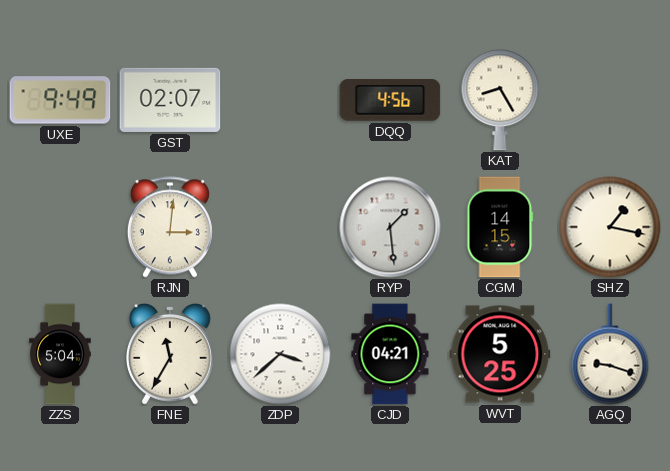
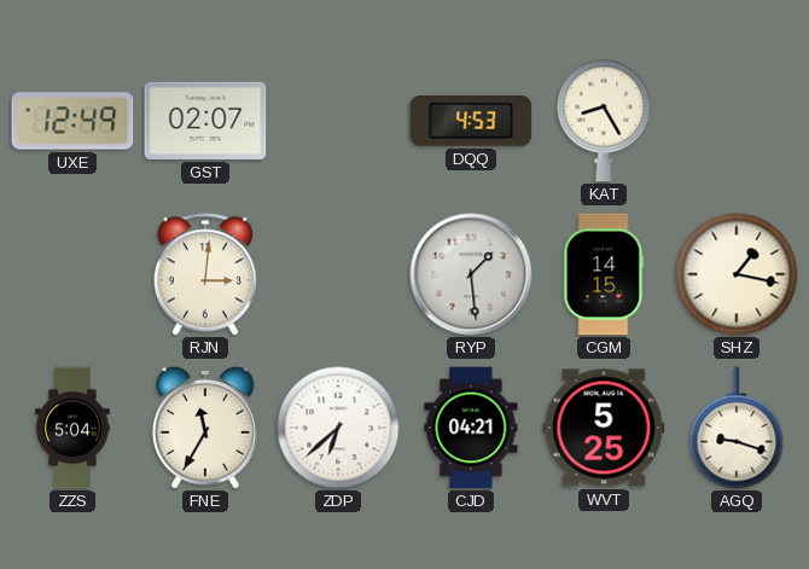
UXE: 9:49 -> 12:49
DQQ: 4:56 -> 4:53
ZDP: 3:38 -> 6:38
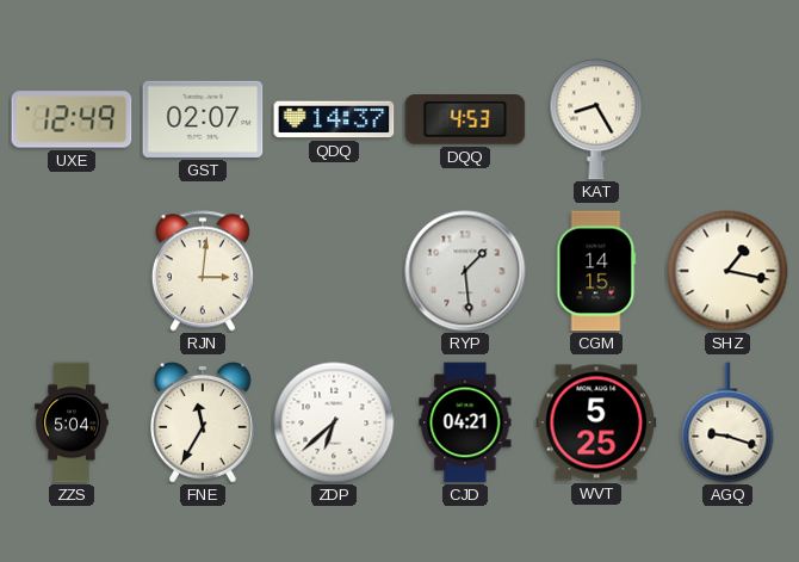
QDQ: none -> 14:37
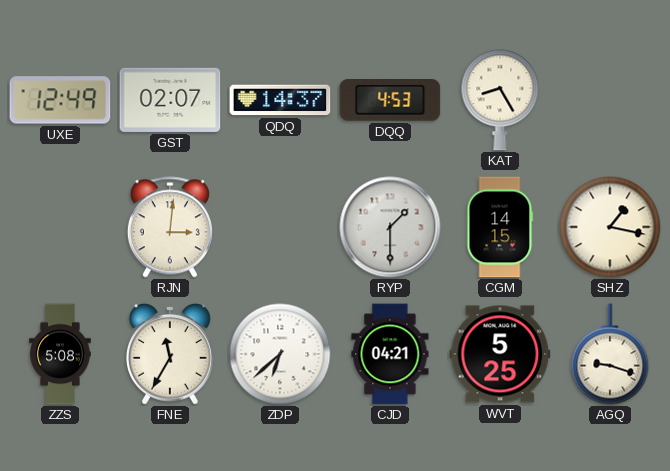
RYP: 1:29 -> 1:30
ZZS: 5:04 -> 5:08
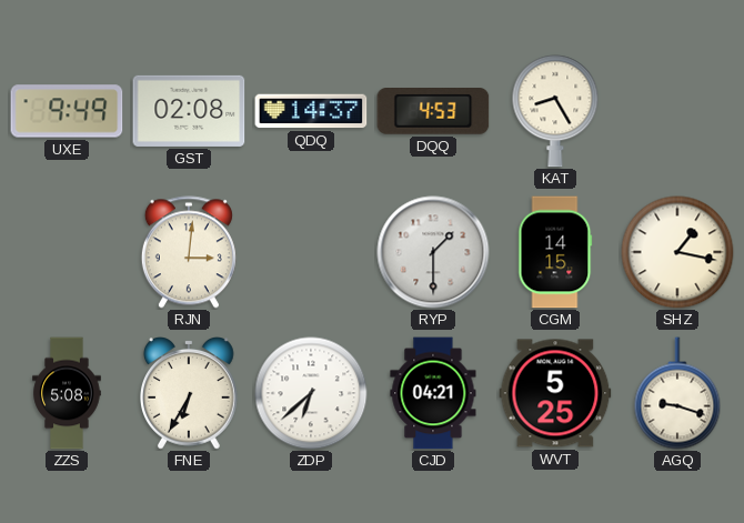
UXE: 12:49 -> 9:49
GST: 02:07 -> 02:08
FNE: 11:35 -> 6:35
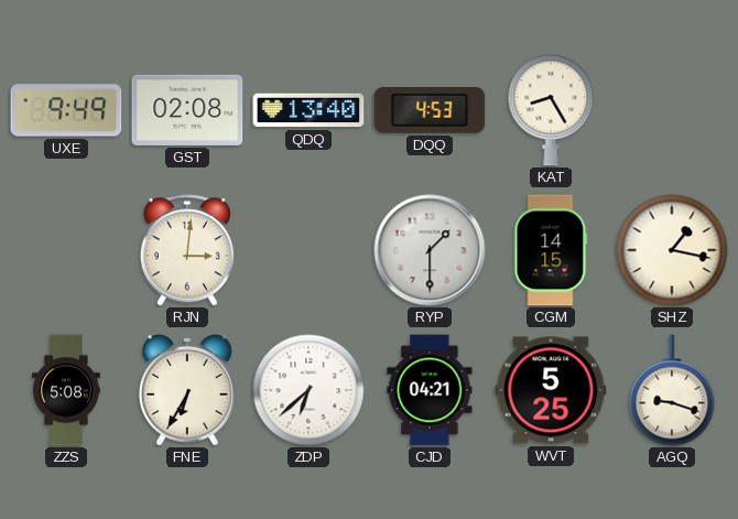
QDQ: 14:37 -> 13:40
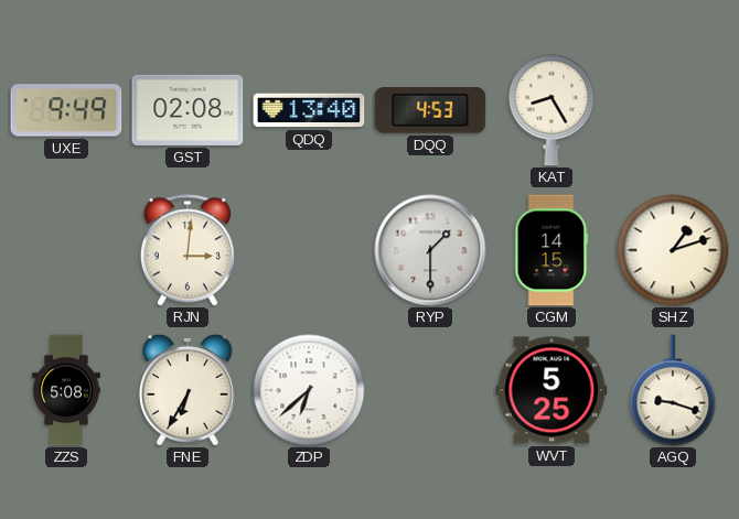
SHZ: 1:17 -> 1:12
CJD: 04:21 -> none
